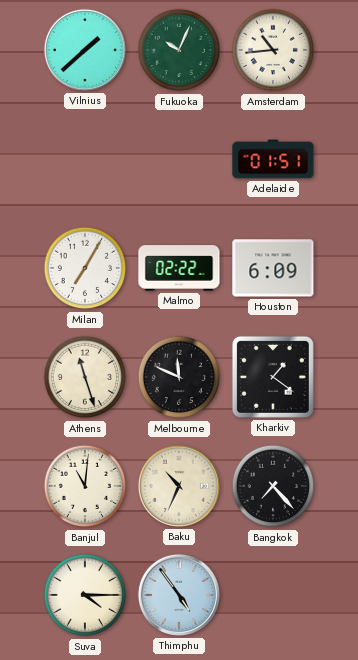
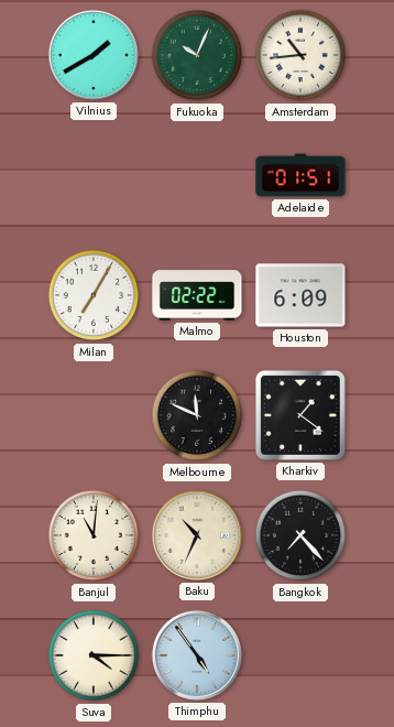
Vilnius: 1:38 -> 1:40
Athens: 11:27 -> none
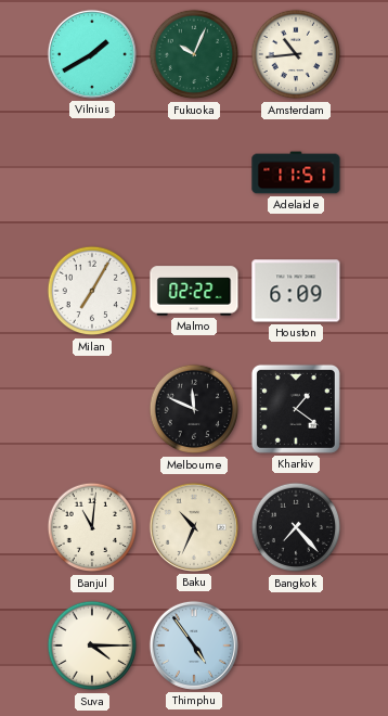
Adelaide: 01:51 -> 11:51
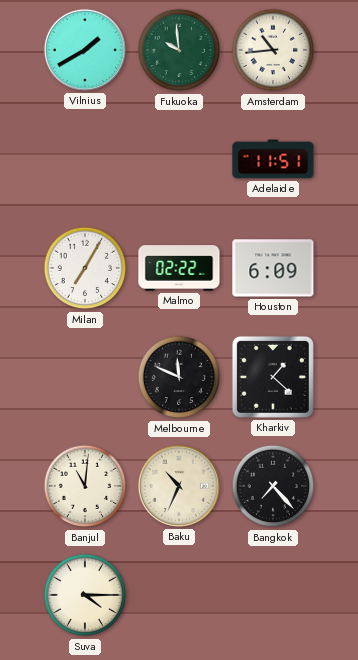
Fukuoka: 10:04 -> 9:59
Kharkiv: 1:21 -> 1:22
Thimphu: 4:54 -> none
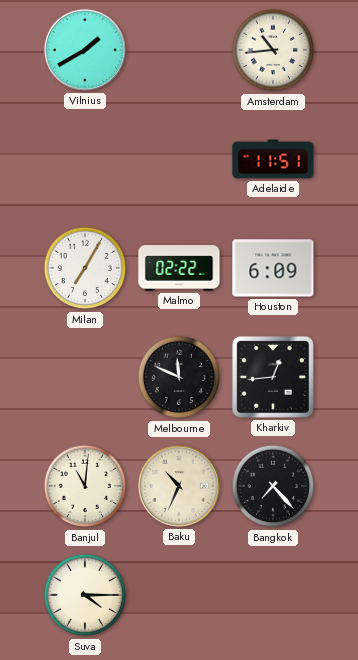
Fukuoka: 9:59 -> none
Kharkiv: 1:22 -> 12:44
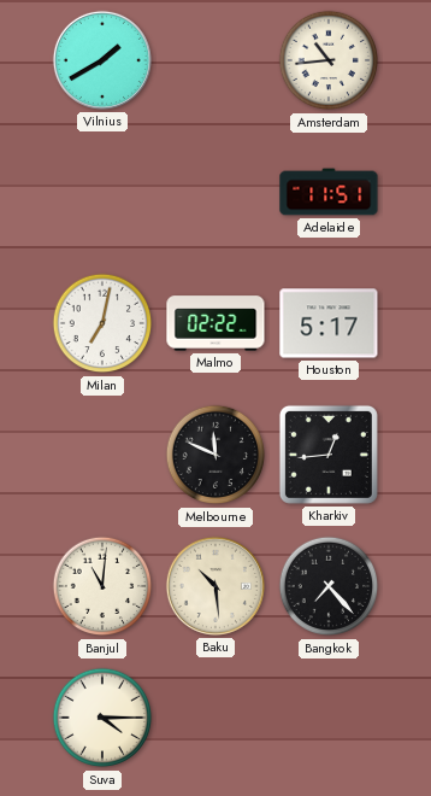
Milan: 7:05 -> 7:02
Houston: 6:09 -> 5:17
Baku: 10:34 -> 10:29
